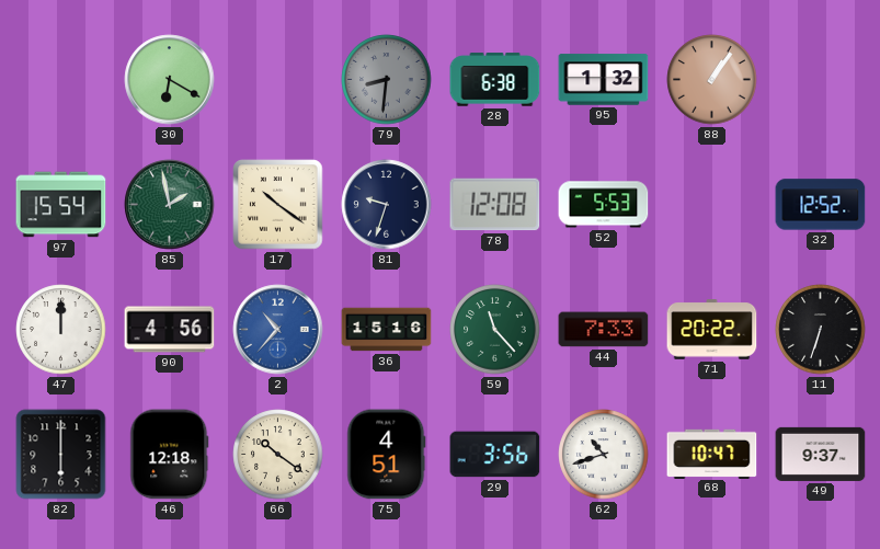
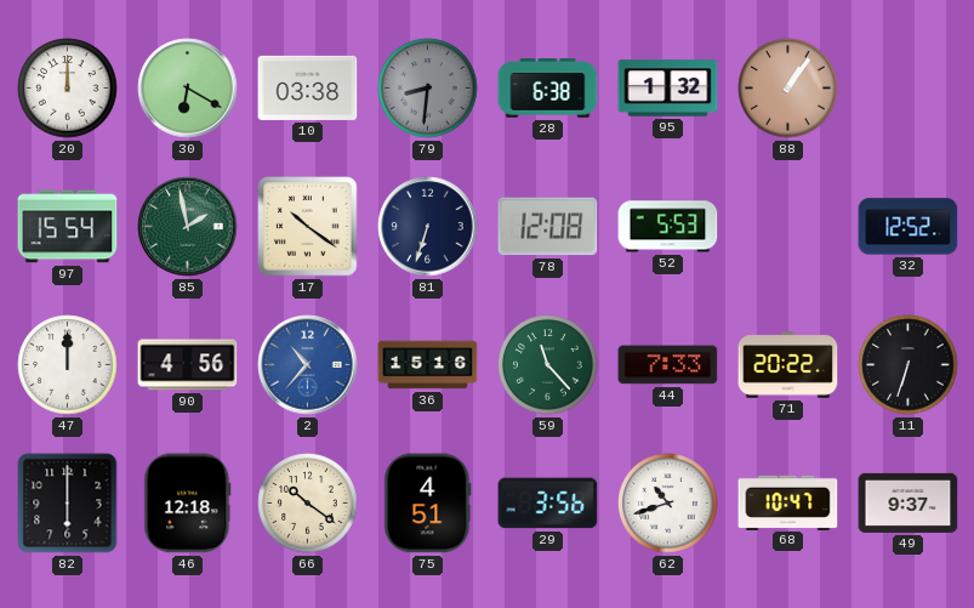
20: none -> 12:00
10: none -> 03:38
81: 9:33 -> 6:33
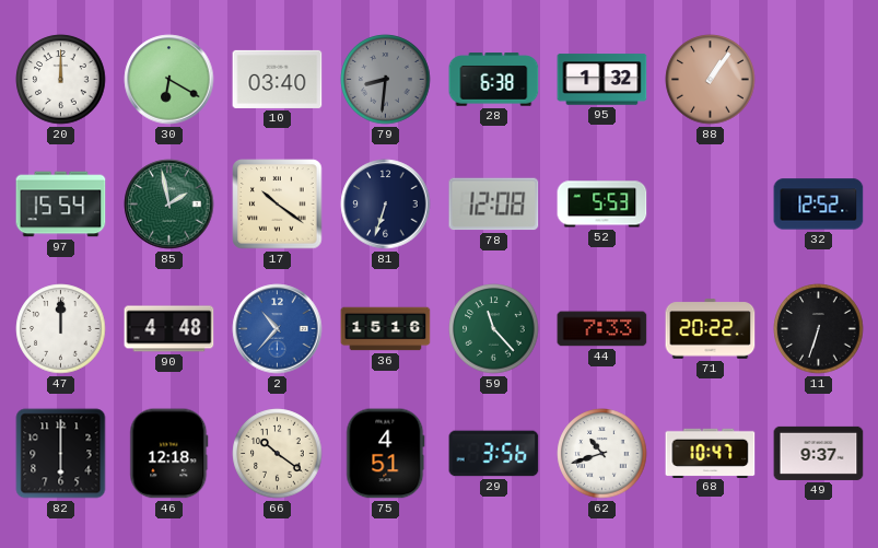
10: 03:38 -> 03:40
90: 4:56 -> 4:48
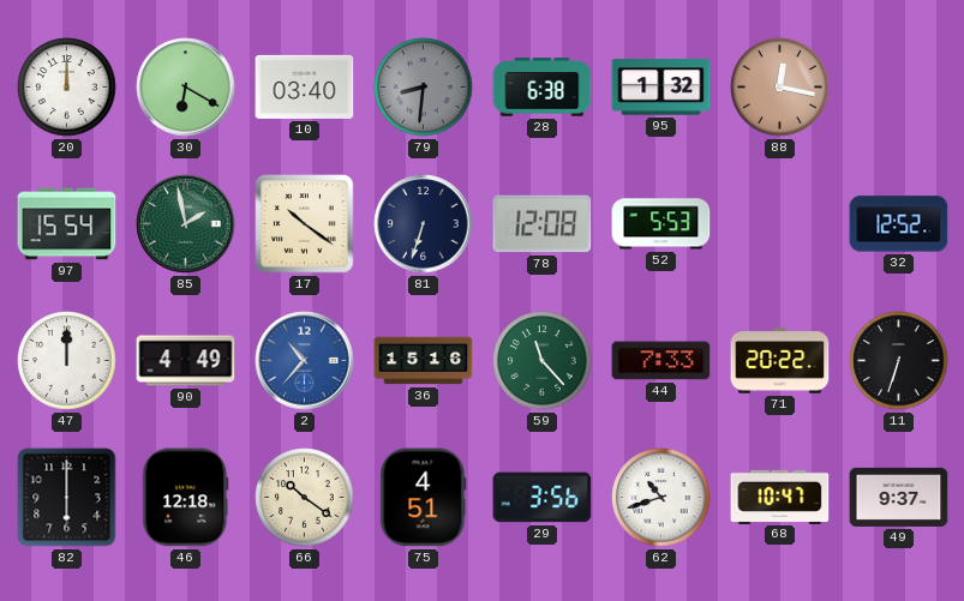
88: 1:06 -> 12:17
90: 4:48 -> 4:49
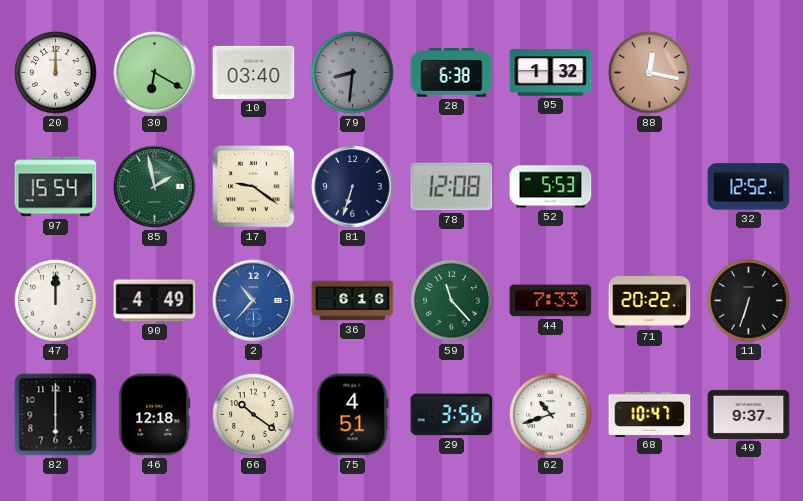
17: 10:21 -> 9:21
36: 15:16 -> 6:16
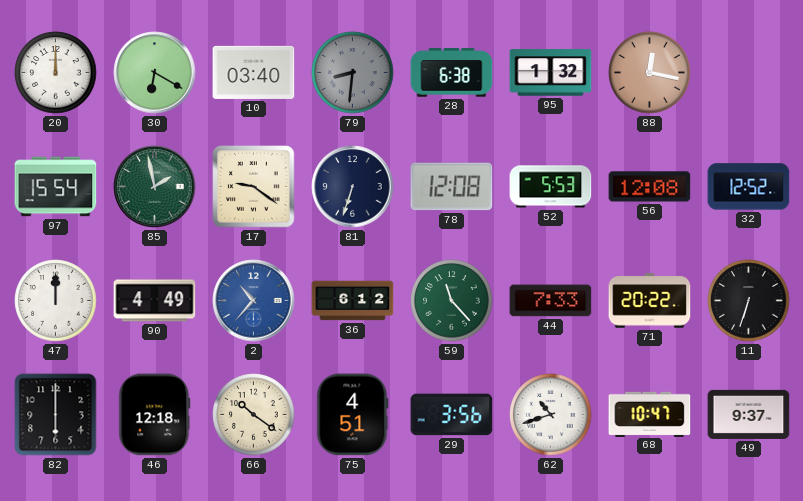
56: none -> 12:08
36: 6:16 -> 6:12
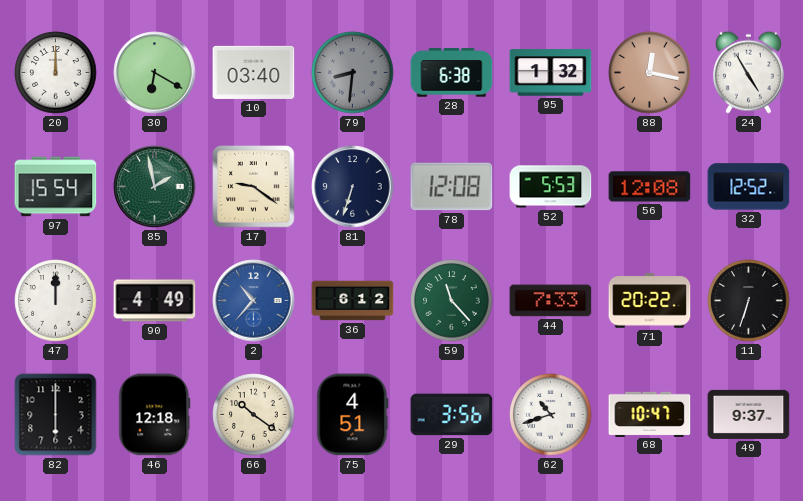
24: none -> 4:55
